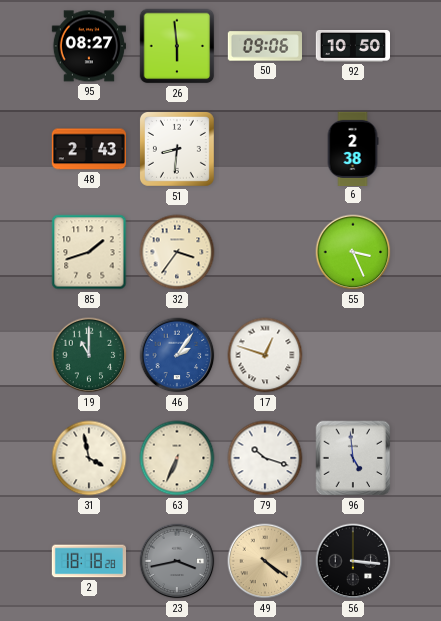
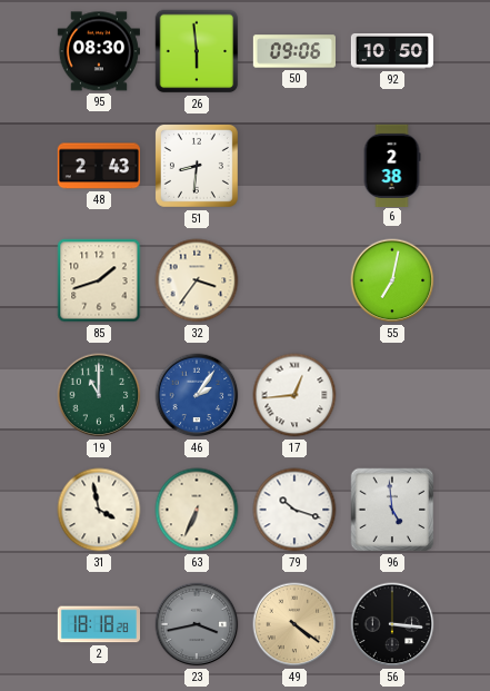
95: 08:27 -> 08:30
55: 3:26 -> 7:02
17: 12:48 -> 12:44
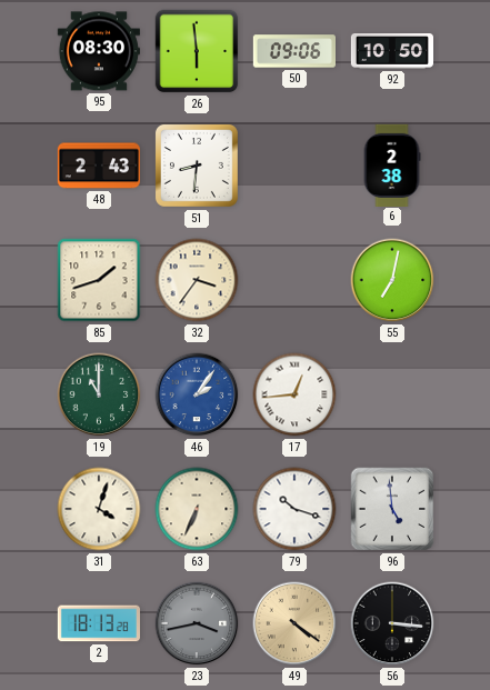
31: 3:58 -> 4:03
2: 18:18 -> 18:13
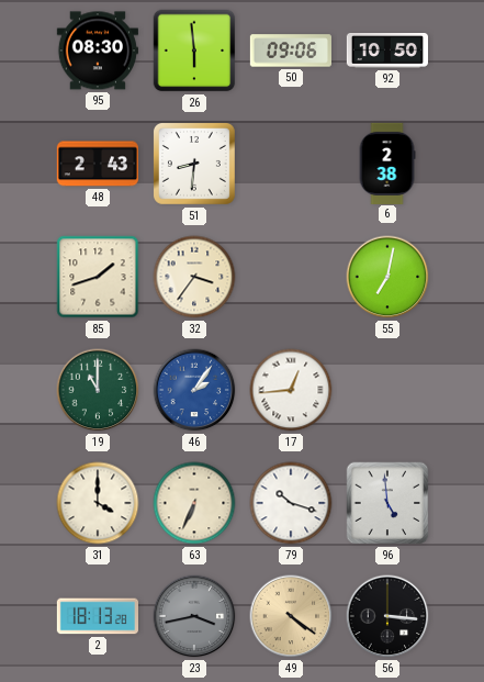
31: 4:03 -> 4:00
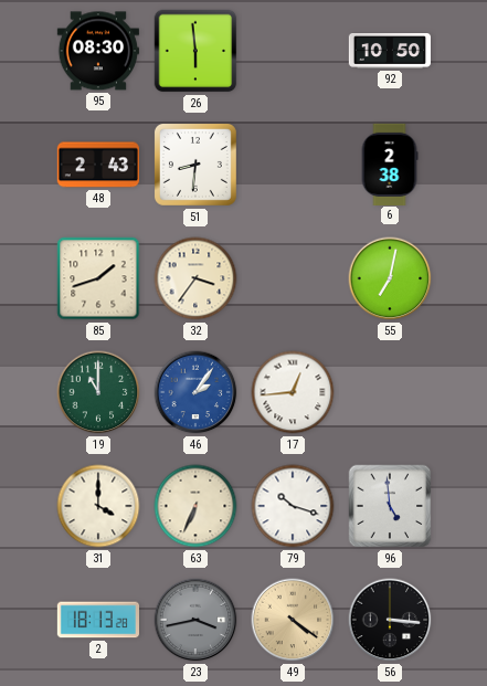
50: 09:06 -> none
